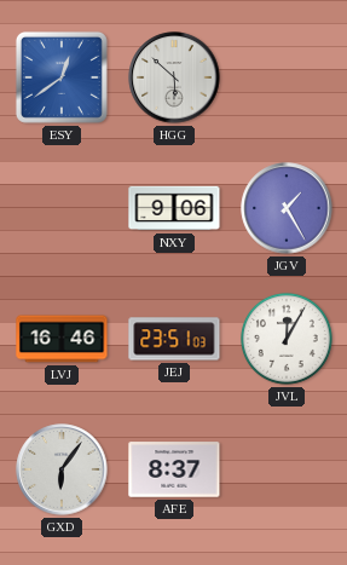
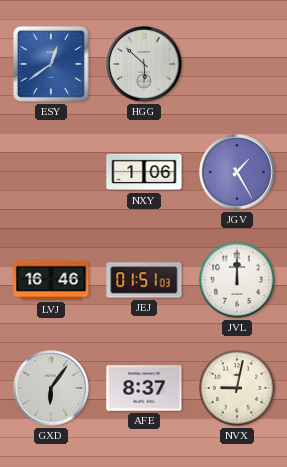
NXY: 9:06 -> 1:06
JEJ: 23:51 -> 01:51
JVL: 12:05 -> 12:00
NVX: none -> 9:02
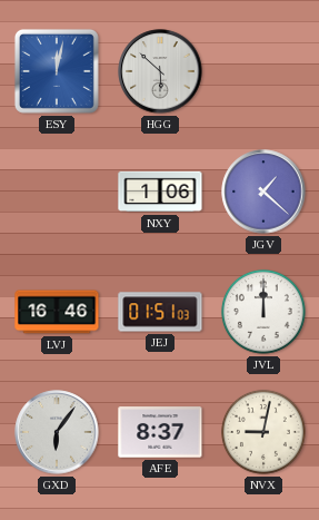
ESY: 12:39 -> 12:02
JGV: 1:25 -> 1:22
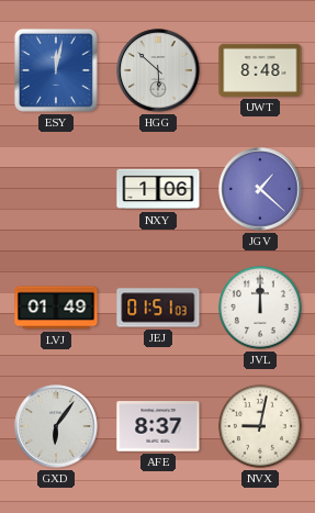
UWT: none -> 8:48
LVJ: 16:46 -> 01:49
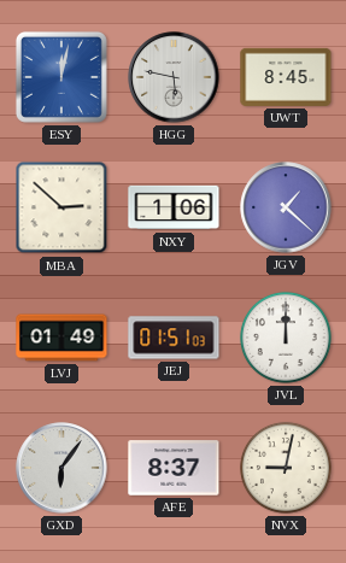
HGG: 5:52 -> 5:47
UWT: 8:48 -> 8:45
MBA: none -> 2:52
